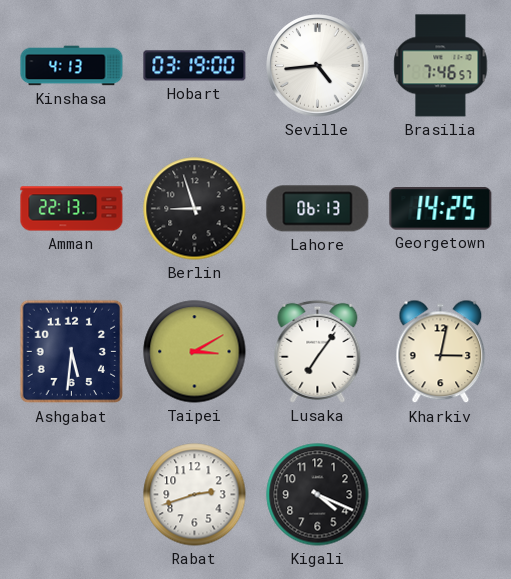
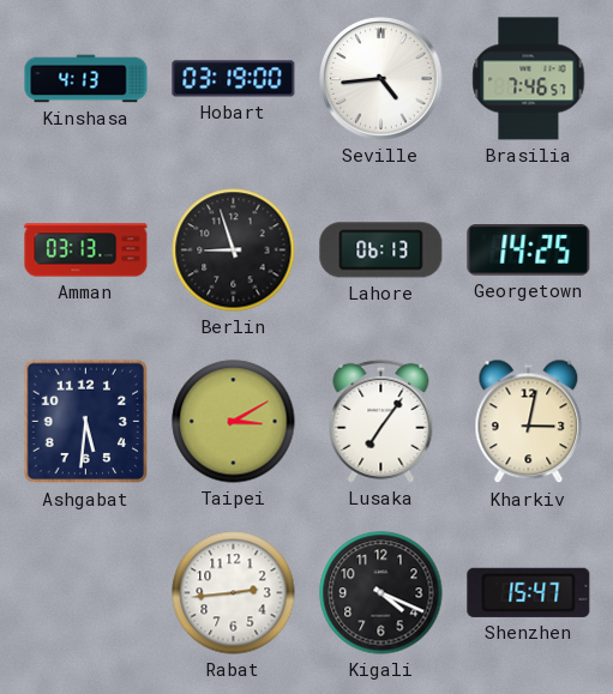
Amman: 22:13 -> 03:13
Rabat: 2:42 -> 2:44
Shenzhen: none -> 15:47
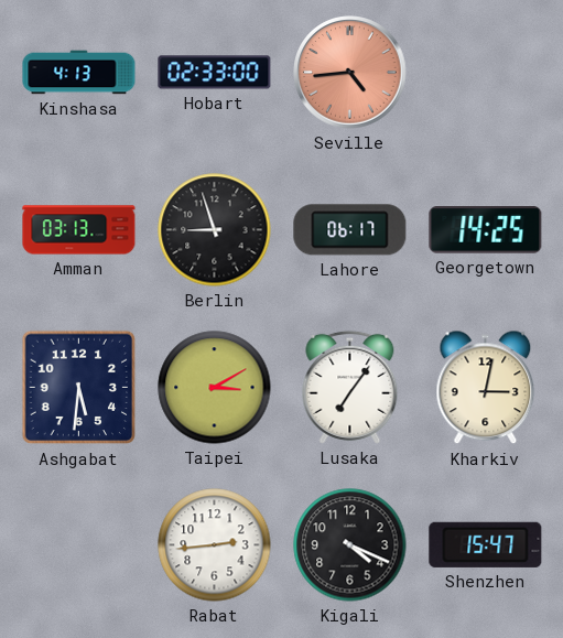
Hobart: 03:19 -> 02:33
Seville dial: white -> salmon
Brasilia: 7:46 -> none
Lahore: 06:13 -> 06:17
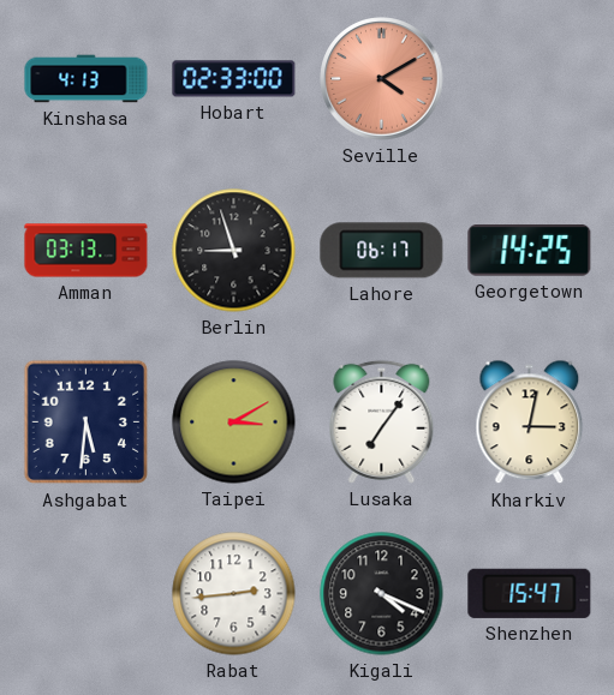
Seville: 4:44 -> 4:10
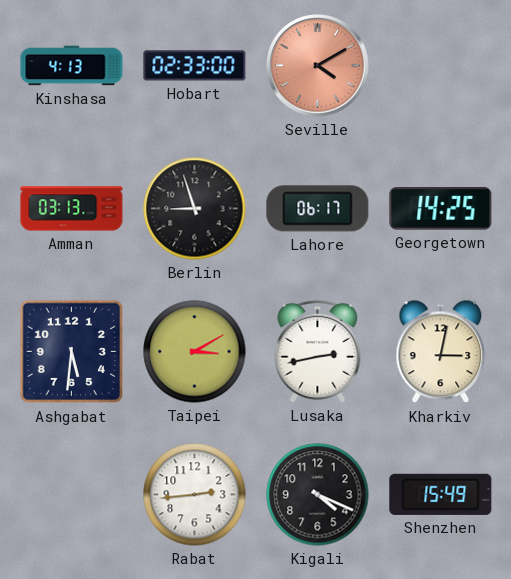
Lusaka: 7:06 -> 2:43
Shenzhen: 15:47 -> 15:49
